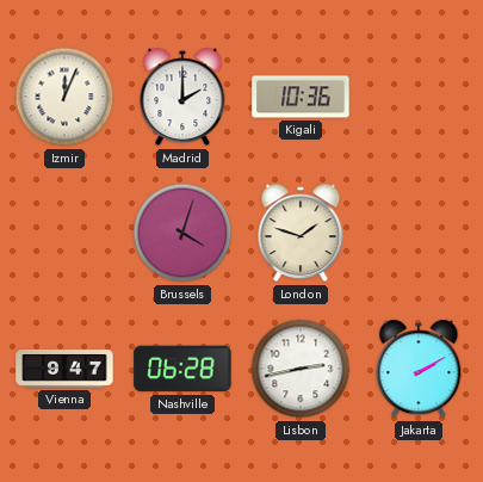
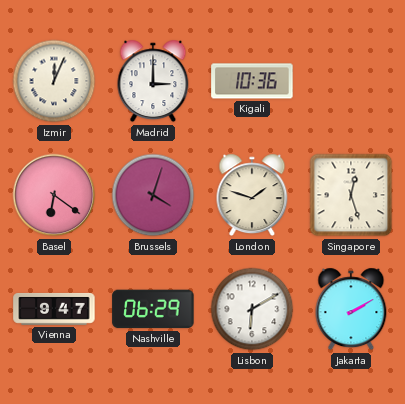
Madrid: 2:00 -> 3:00
Basel: none -> 6:21
Singapore: none -> 12:27
Nashville: 06:28 -> 06:29
Lisbon: 2:43 -> 6:10
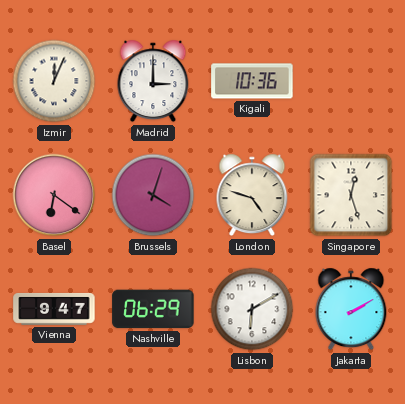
London: 1:48 -> 4:48
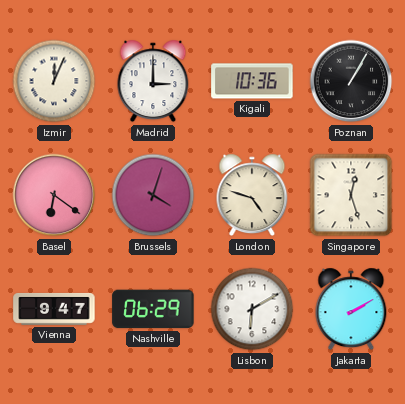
Poznan: none -> 1:05
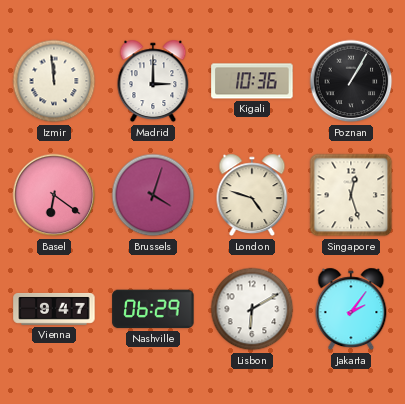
Izmir: 12:04 -> 11:59
Jakarta: 2:10 -> 2:06
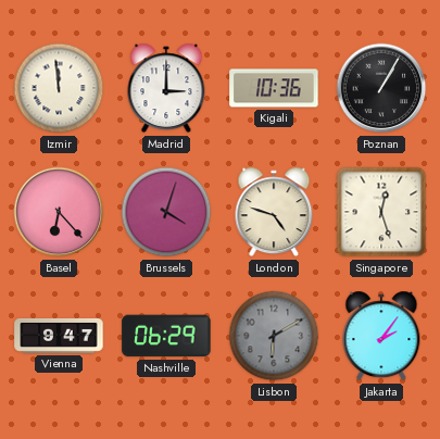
Basel: 6:21 -> 6:23
Lisbon dial: white -> grey
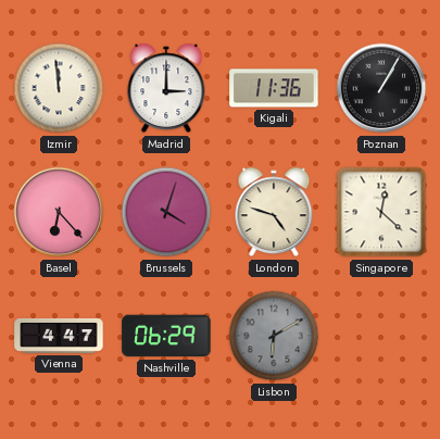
Kigali: 10:36 -> 11:36
Singapore: 12:27 -> 12:22
Vienna: 9:47 -> 4:47
Jakarta: 2:06 -> none
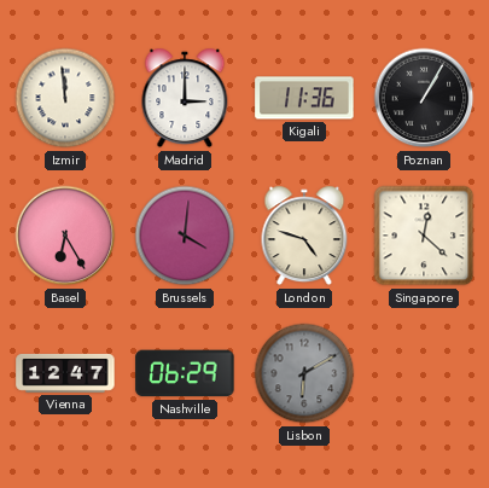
Basel: 6:23 -> 6:25
Brussels: 4:03 -> 4:01
Vienna: 4:47 -> 12:47
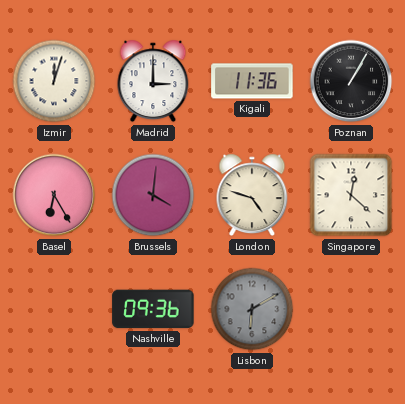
Izmir: 11:59 -> 12:03
Vienna: 12:47 -> none
Nashville: 06:29 -> 09:36
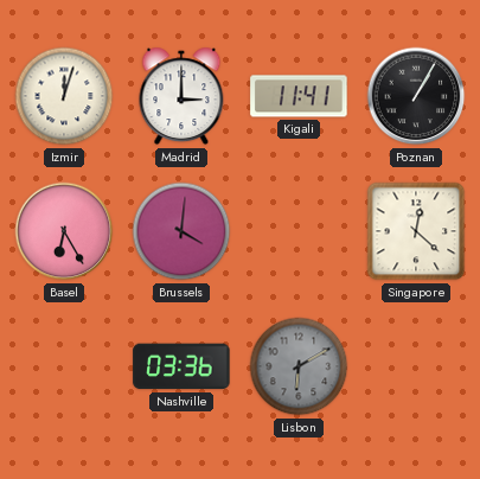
Kigali: 11:36 -> 11:41
London: 4:48 -> none
Nashville: 09:36 -> 03:36
